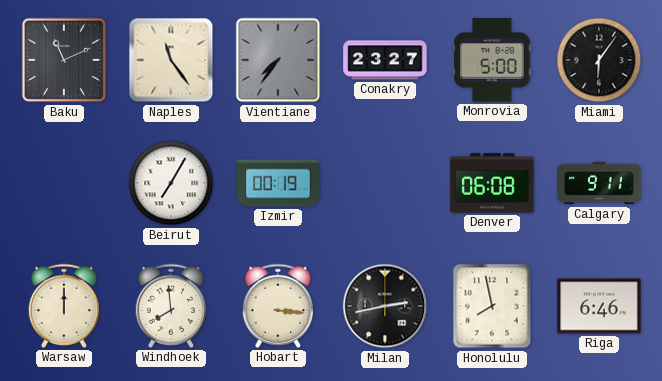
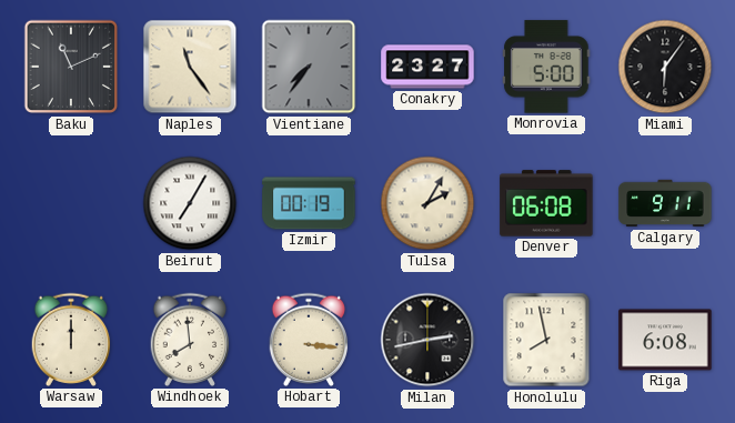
Tulsa: none -> 2:05
Riga: 6:46 -> 6:08
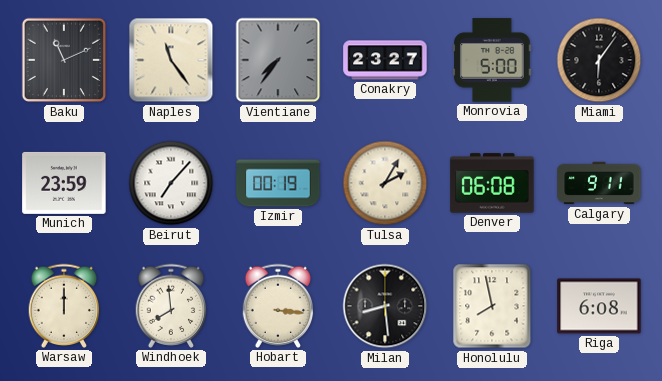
Munich: none -> 23:59
Beirut: 7:05 -> 7:07
Milan: 2:43 -> 8:29
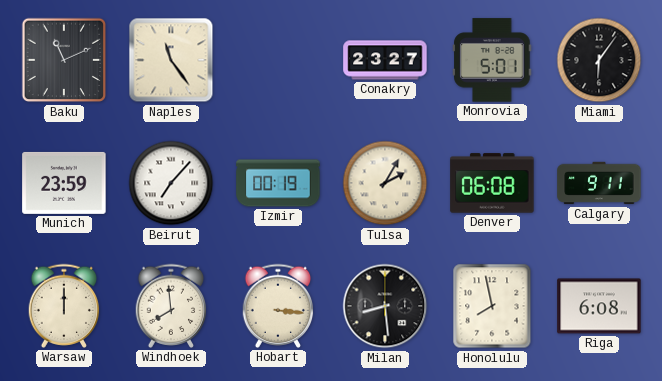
Vientiane: 7:36 -> none
Monrovia: 5:00 -> 5:01
